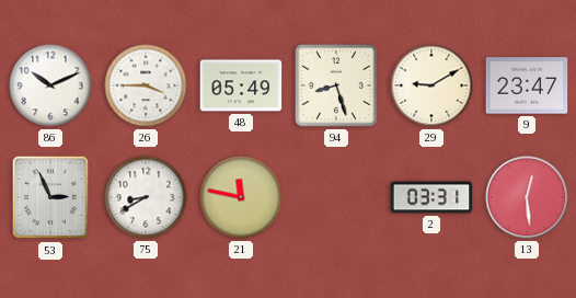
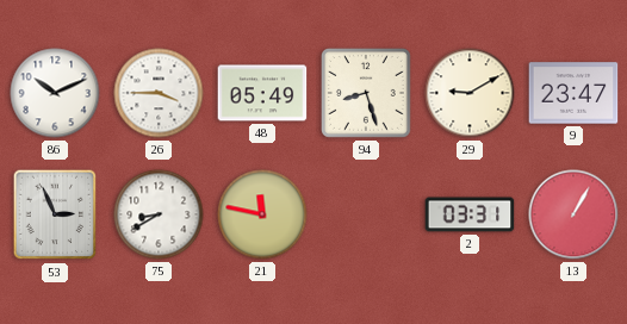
13: 12:29 -> 1:05
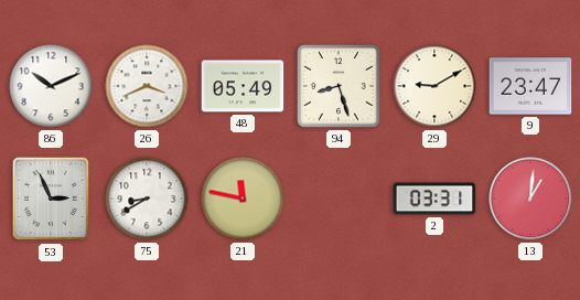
26: 3:45 -> 3:41
13: 1:05 -> 1:01
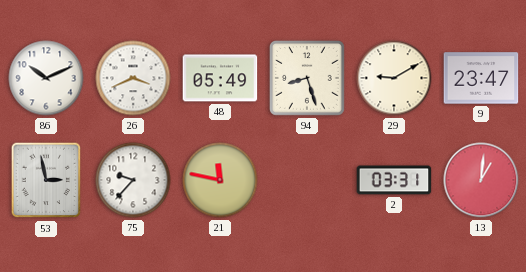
53: 2:56 -> 2:58
75: 8:40 -> 9:37
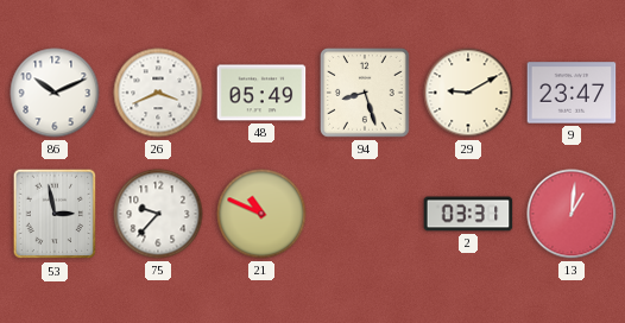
21: 11:47 -> 10:49
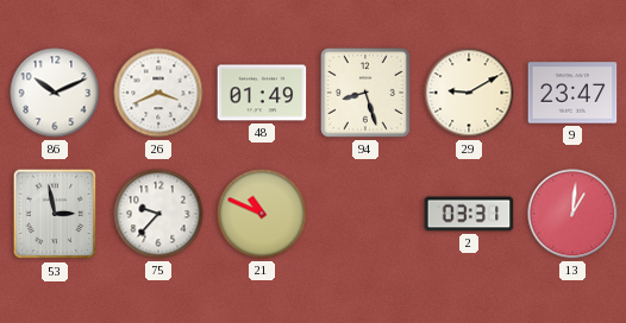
48: 05:49 -> 01:49
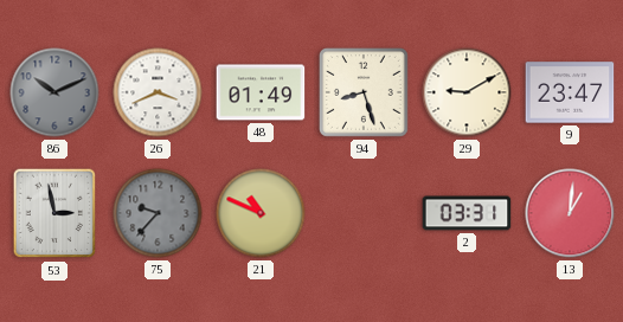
86 dial: white -> grey
75 dial: white -> grey
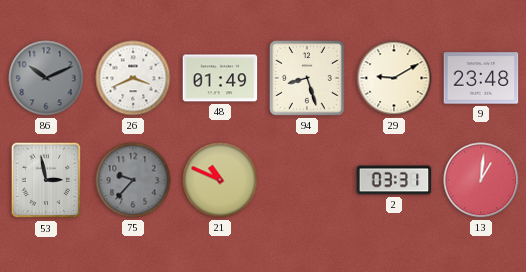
9: 23:47 -> 23:48
